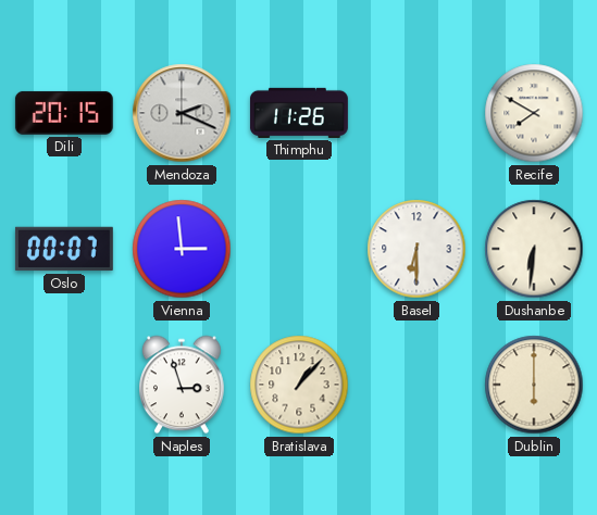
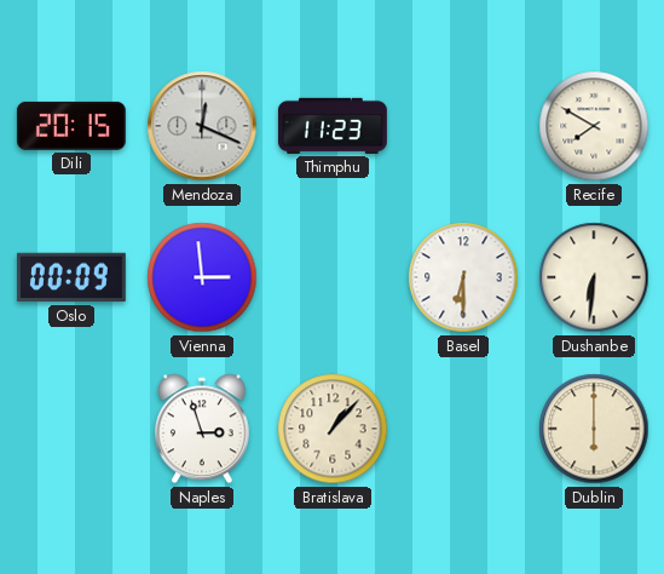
Mendoza: 2:19 -> 12:19
Thimphu: 11:26 -> 11:23
Oslo: 00:07 -> 00:09
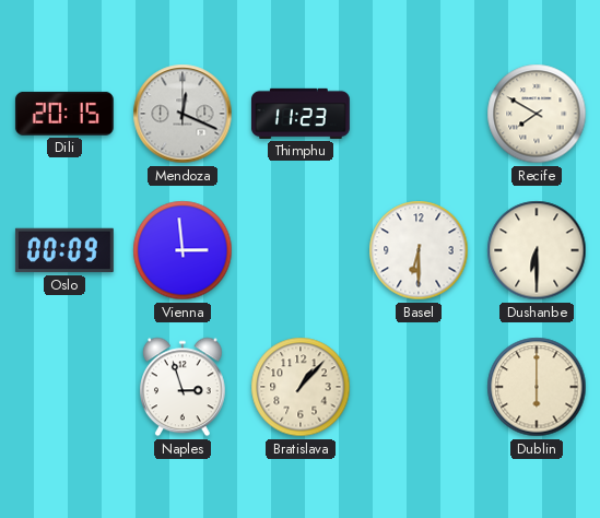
Dushanbe: 6:31 -> 6:30
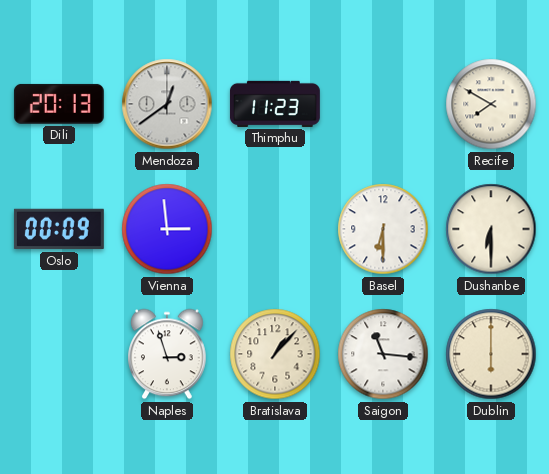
Dili: 20:15 -> 20:13
Mendoza: 12:19 -> 12:39
Saigon: none -> 11:16
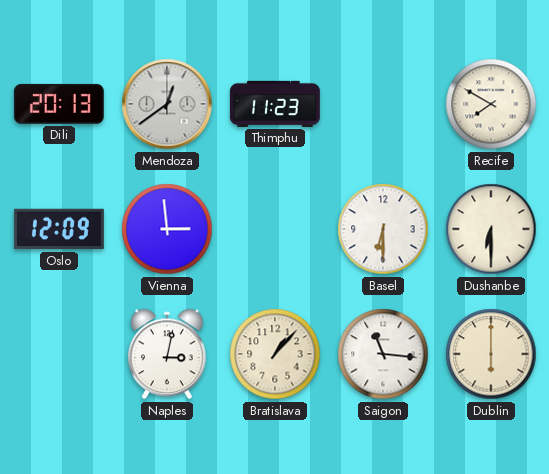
Oslo: 00:09 -> 12:09
Naples: 2:57 -> 3:02
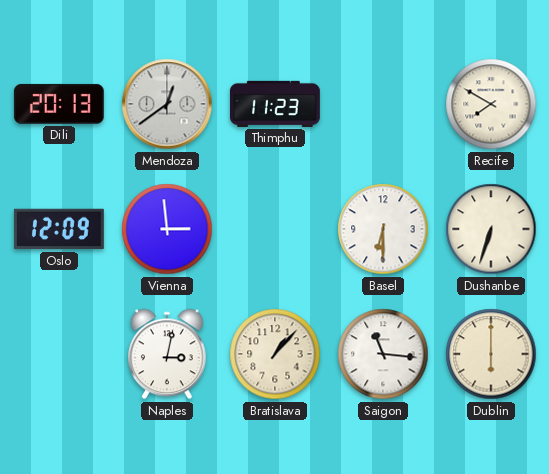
Dushanbe: 6:30 -> 6:33
